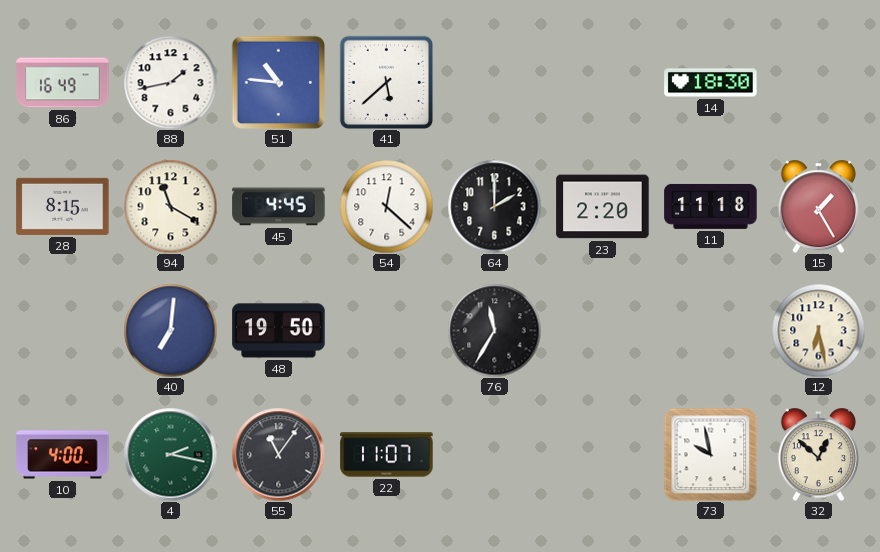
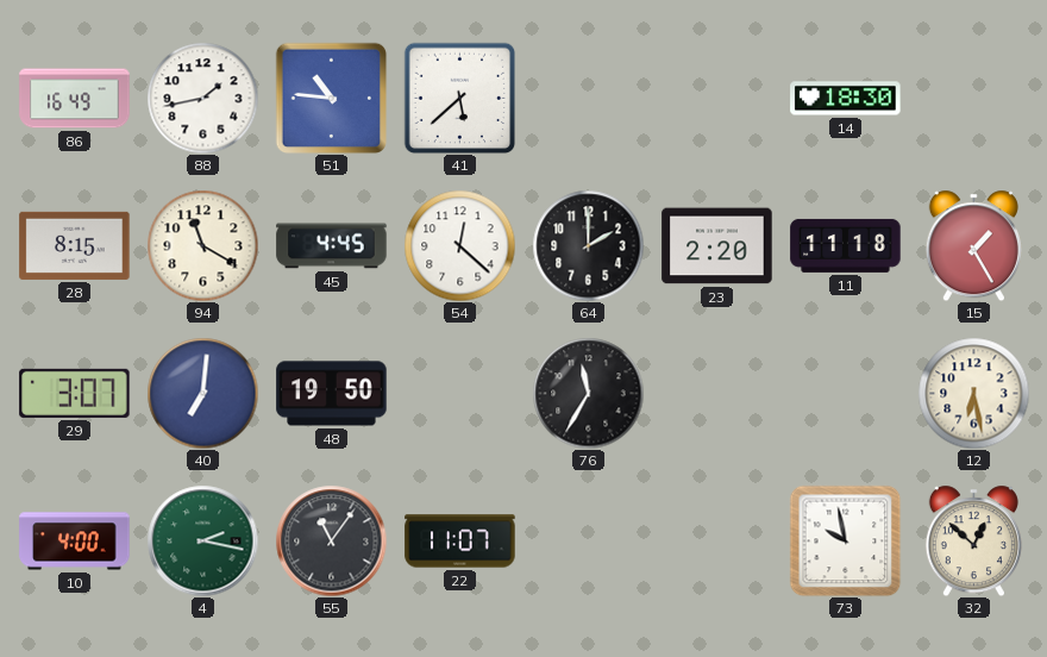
29: none -> 3:07
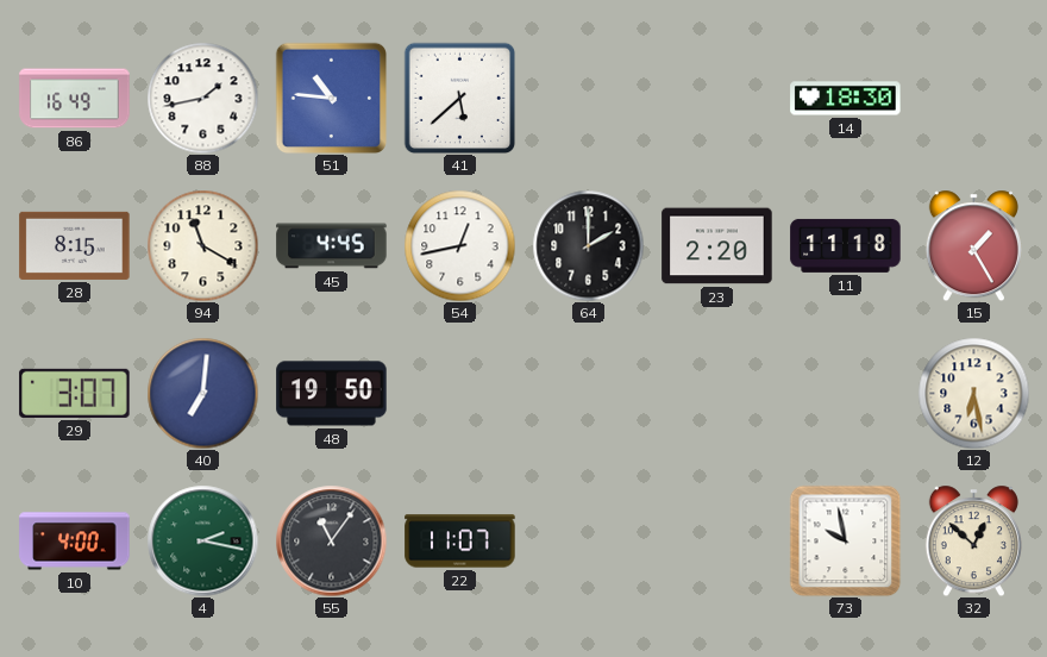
54: 12:22 -> 12:43
76: 11:35 -> none
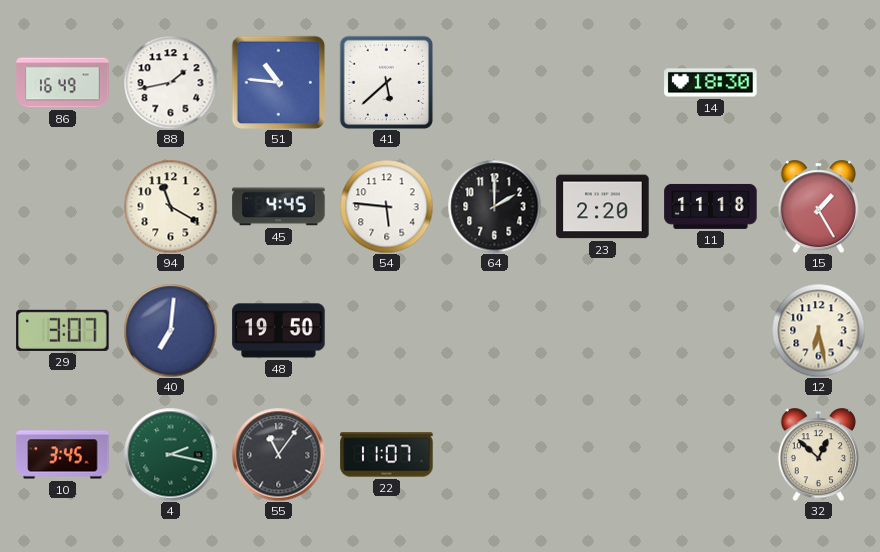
28: 8:15 -> none
54: 12:43 -> 5:46
10: 4:00 -> 3:45
73: 9:58 -> none
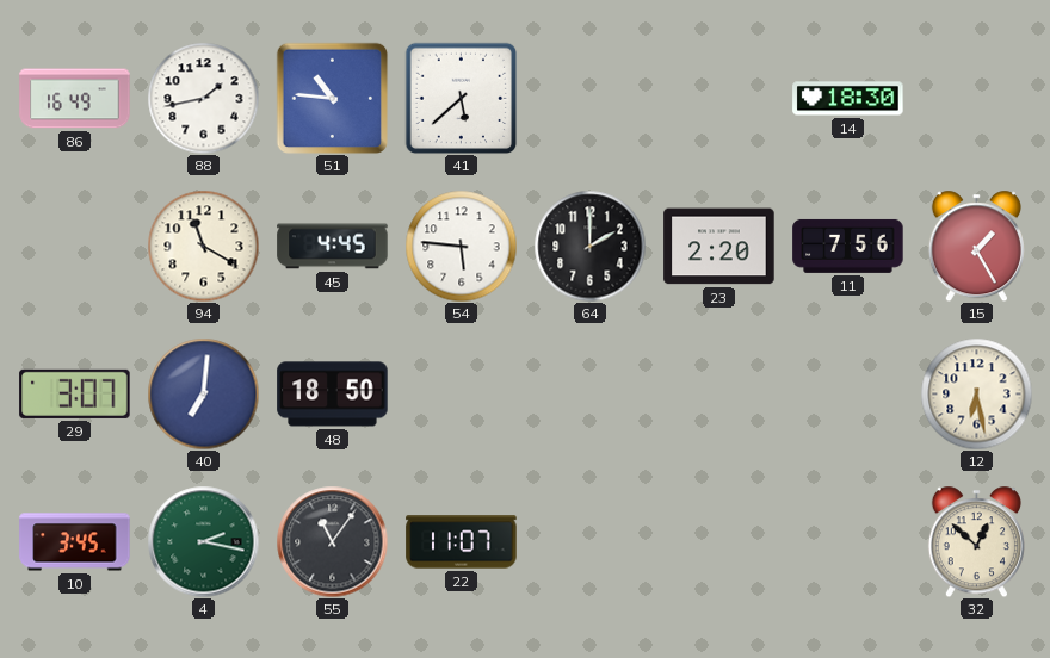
11: 11:18 -> 7:56
48: 19:50 -> 18:50
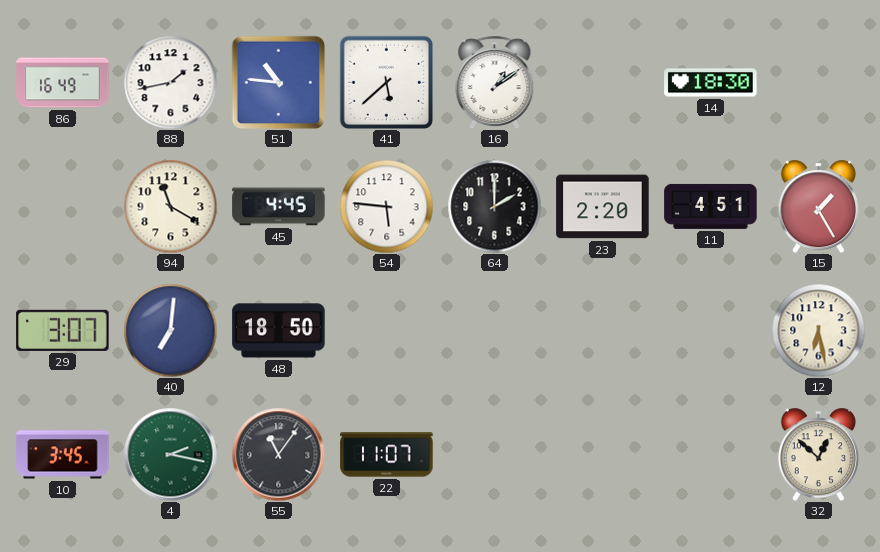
16: none -> 1:09
11: 7:56 -> 4:51
